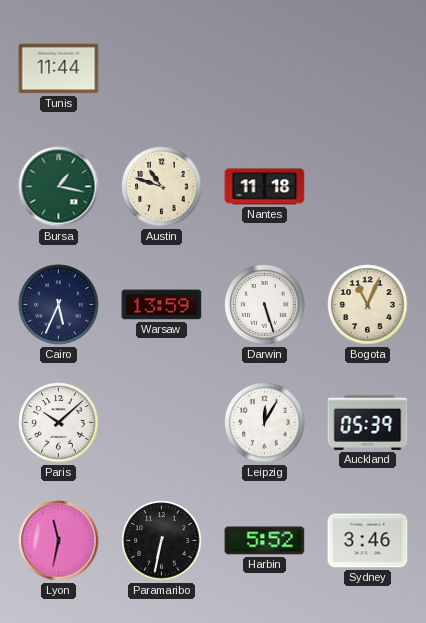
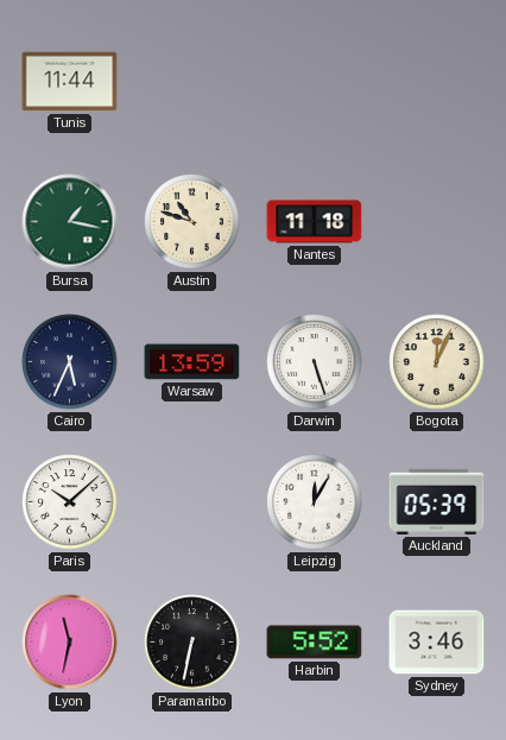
Bogota: 11:04 -> 12:04
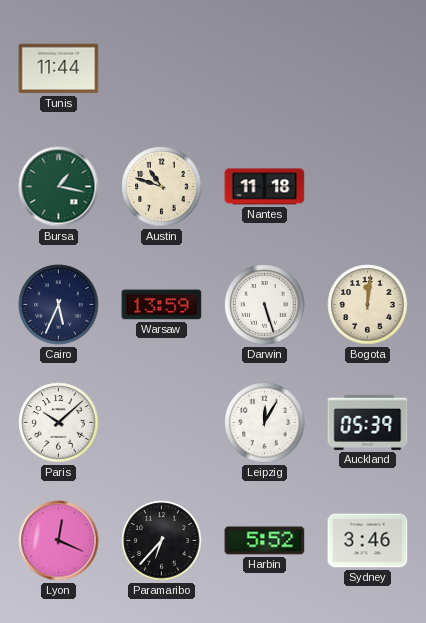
Bogota: 12:04 -> 12:01
Lyon: 11:32 -> 12:19
Paramaribo: 6:32 -> 6:37
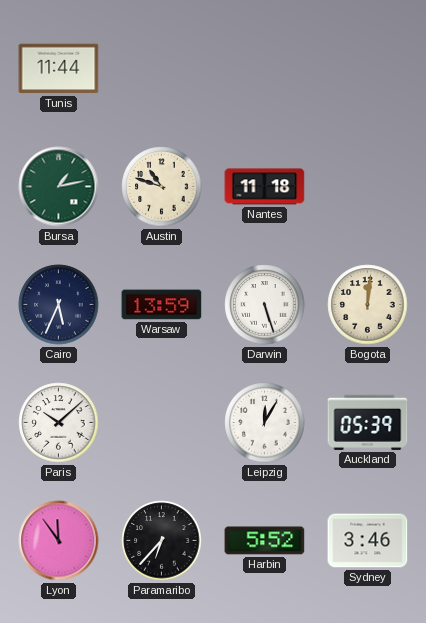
Bursa: 1:17 -> 1:13
Lyon: 12:19 -> 11:54
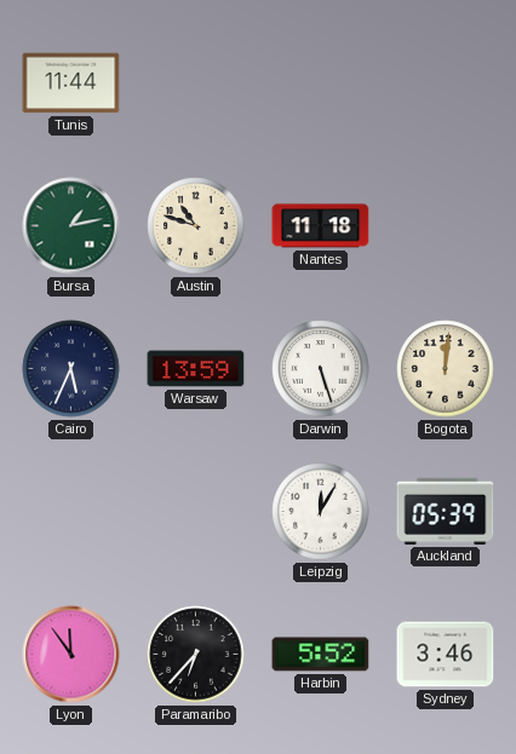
Paris: 10:08 -> none
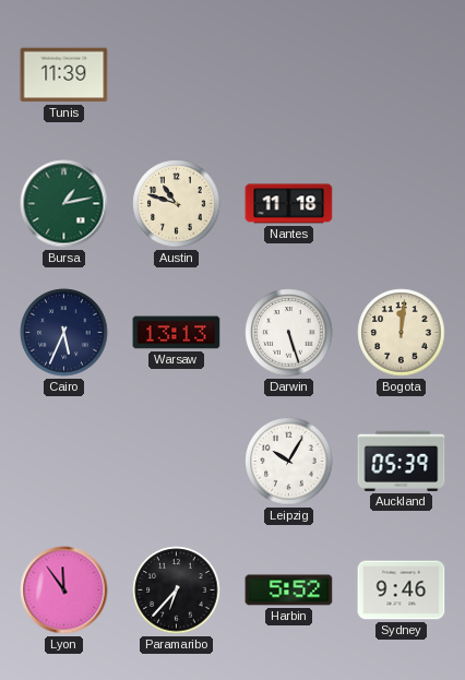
Tunis: 11:44 -> 11:39
Warsaw: 13:59 -> 13:13
Leipzig: 12:05 -> 10:05
Sydney: 3:46 -> 9:46
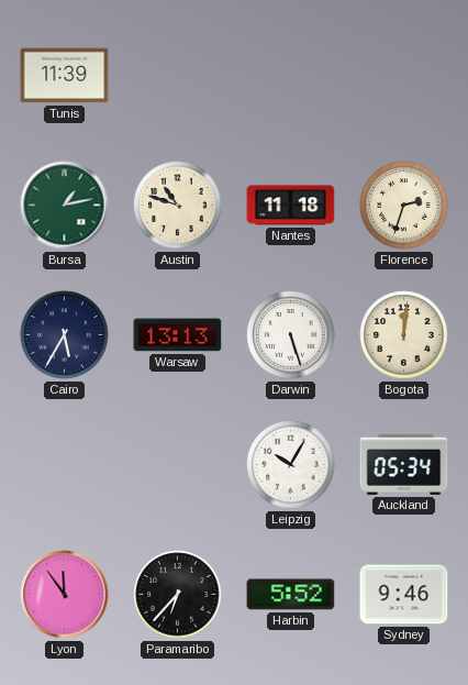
Florence: none -> 2:33
Cairo: 5:34 -> 5:35
Auckland: 05:39 -> 05:34
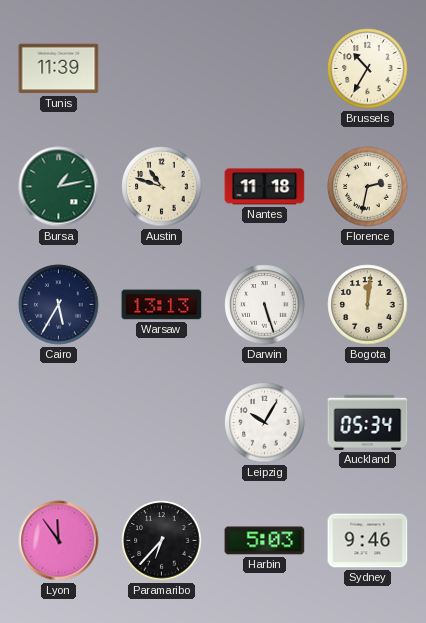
Brussels: none -> 10:35
Florence: 2:33 -> 2:32
Harbin: 5:52 -> 5:03
